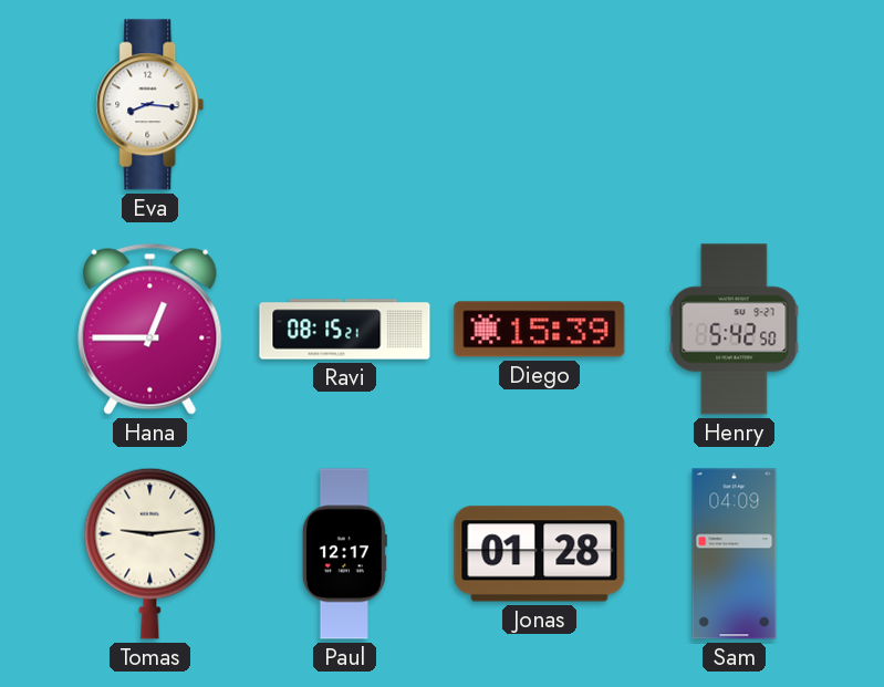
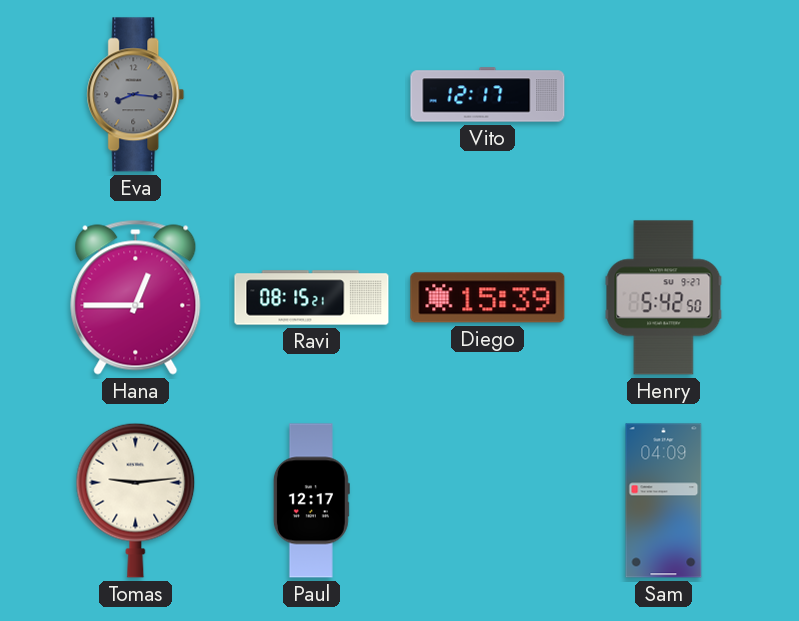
Eva dial: white -> grey
Vito: none -> 12:17
Jonas: 01:28 -> none
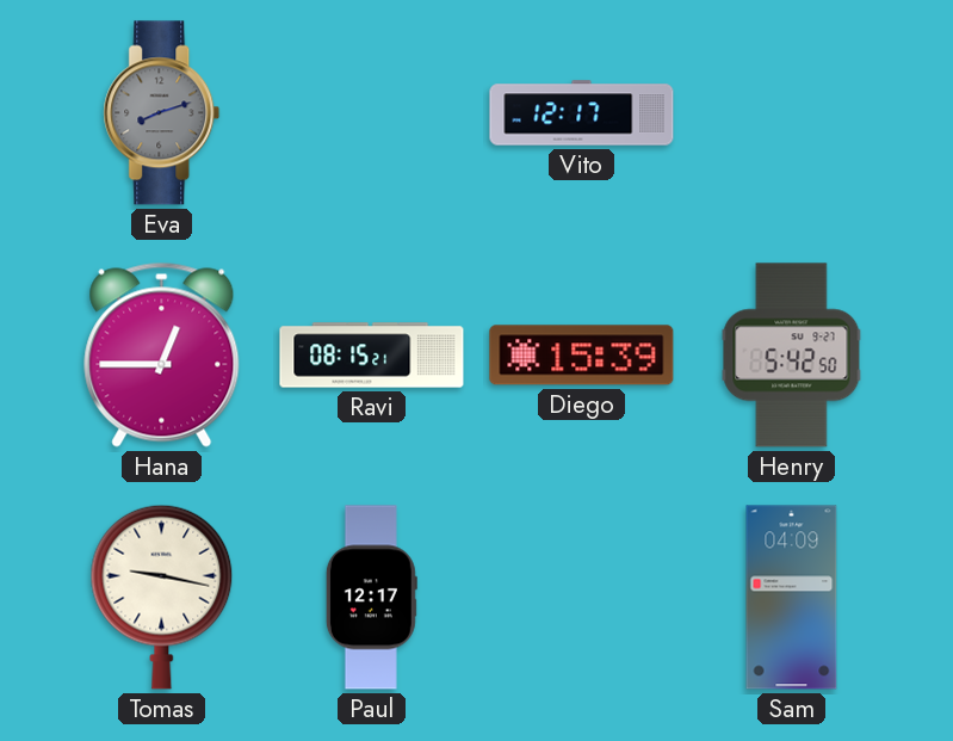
Eva: 8:16 -> 8:12
Tomas: 9:14 -> 9:17
